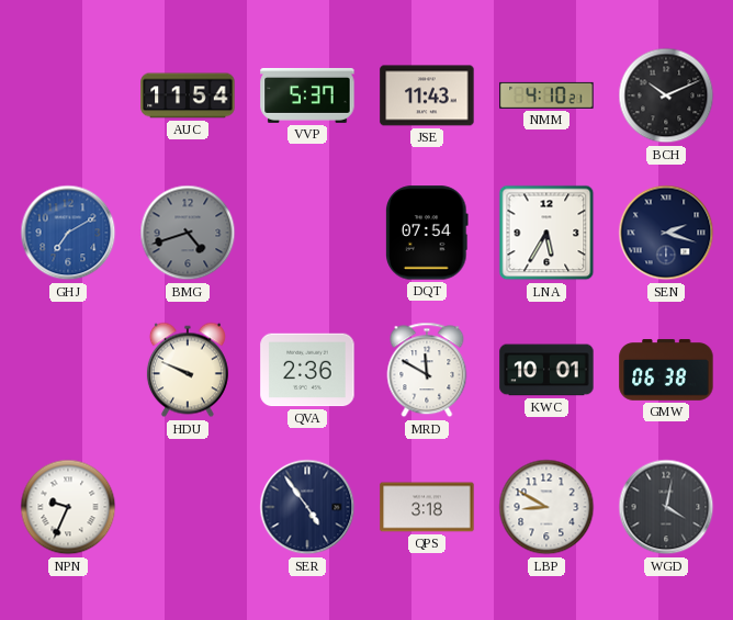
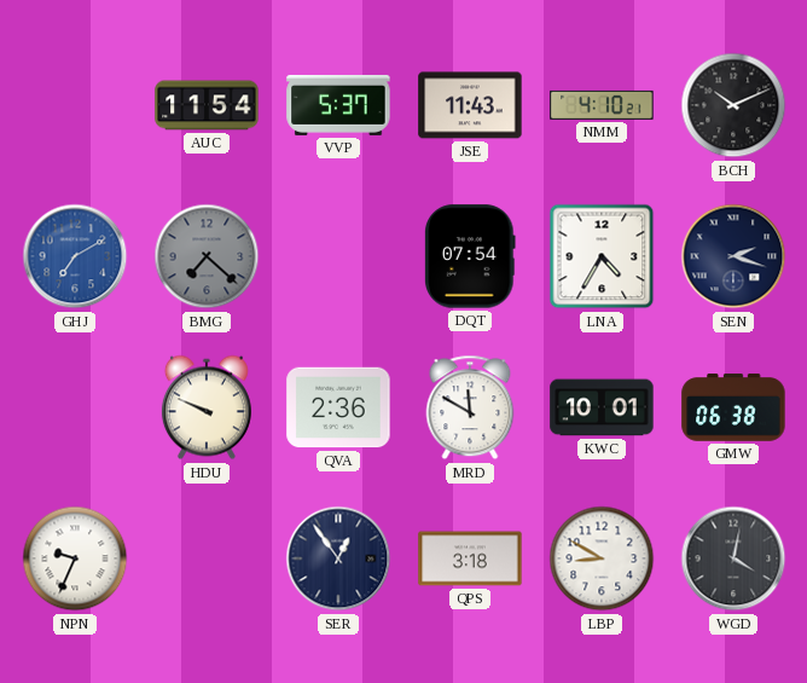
BMG: 4:42 -> 7:22
LNA: 5:35 -> 4:35
SER: 4:54 -> 12:54
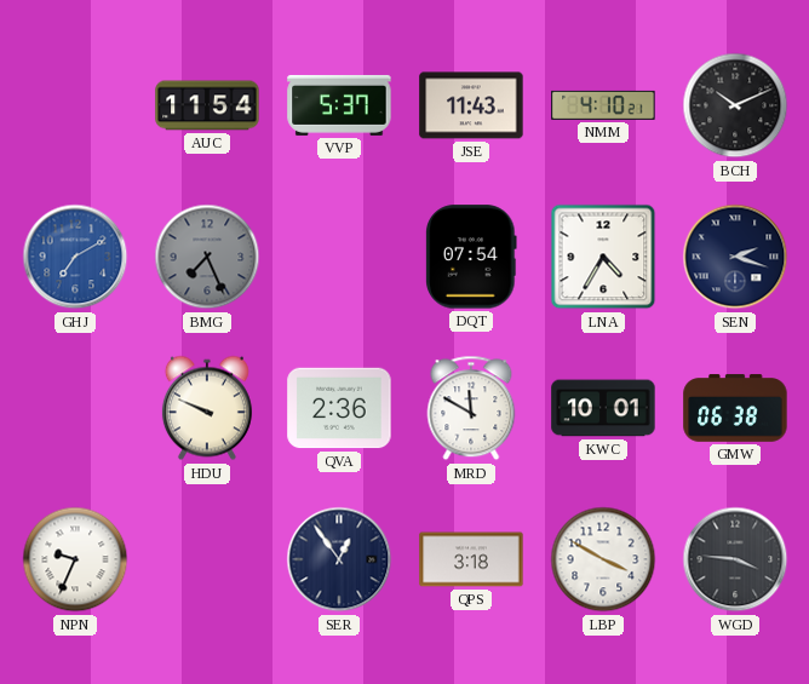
BMG: 7:22 -> 7:26
LBP: 8:50 -> 3:50
WGD: 4:02 -> 3:46
